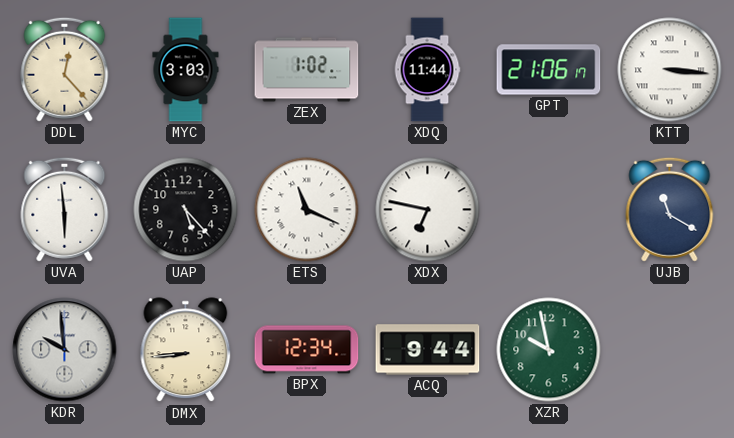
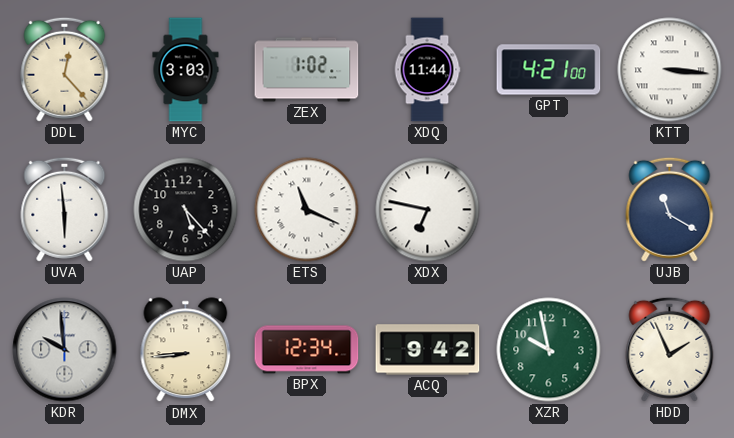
GPT: 21:06 -> 4:21
ACQ: 9:44 -> 9:42
HDD: none -> 1:56
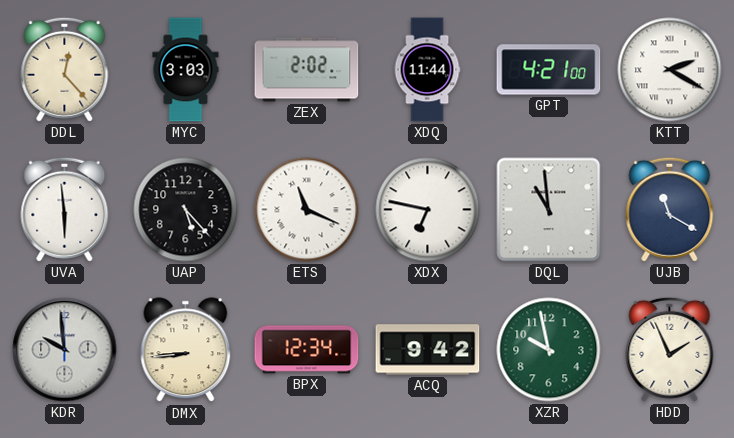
ZEX: 1:02 -> 2:02
KTT: 3:16 -> 2:20
DQL: none -> 10:59
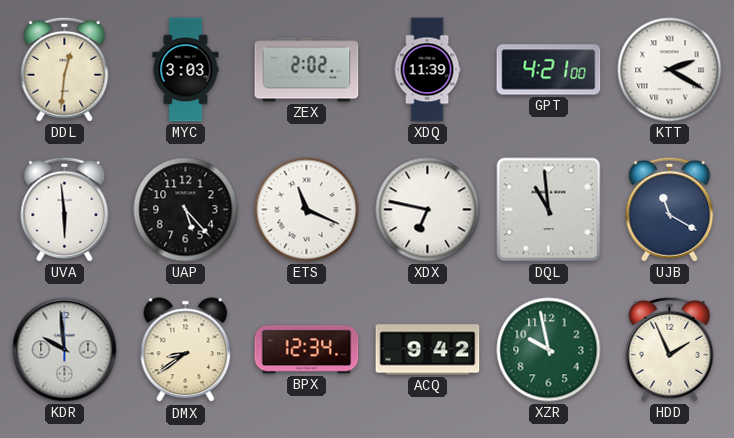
DDL: 12:23 -> 12:31
XDQ: 11:44 -> 11:39
DMX: 8:44 -> 8:39
